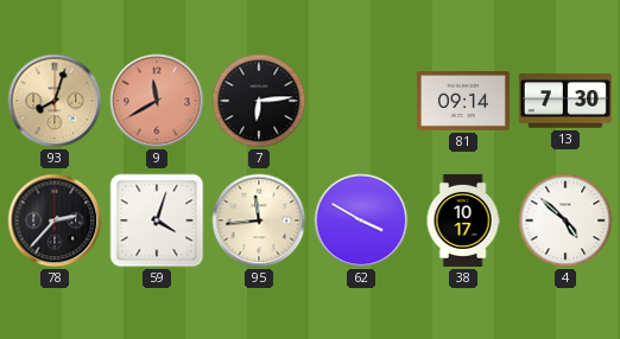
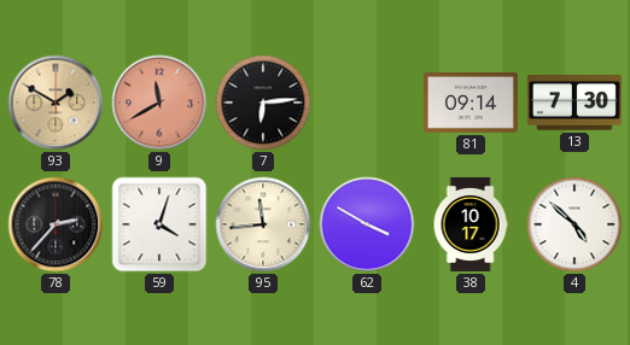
93: 8:03 -> 1:50
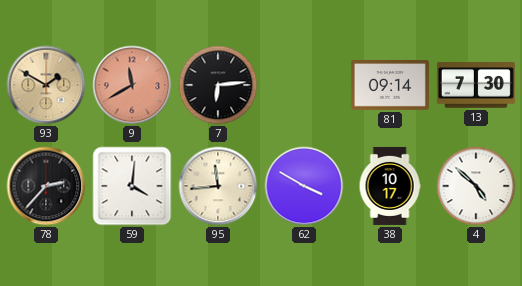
59: 4:03 -> 4:01
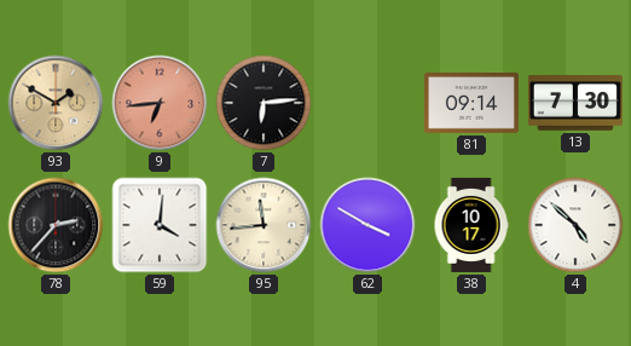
9: 11:40 -> 6:44
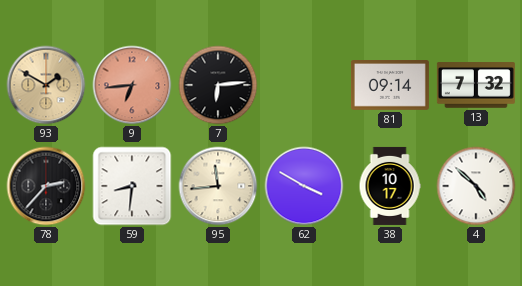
13: 7:30 -> 7:32
59: 4:01 -> 8:31
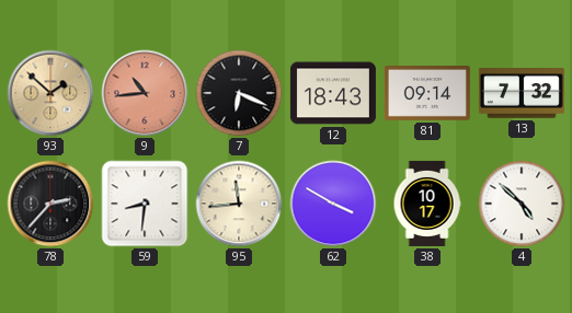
93: 1:50 -> 1:52
9: 6:44 -> 10:44
7: 6:14 -> 6:19
12: none -> 18:43
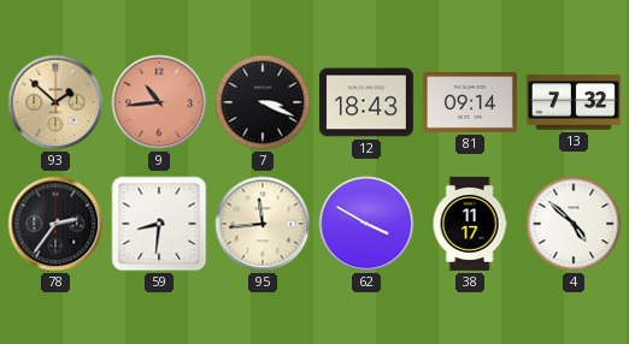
7: 6:19 -> 3:19
78: 2:37 -> 2:36
38: 10:17 -> 11:17
